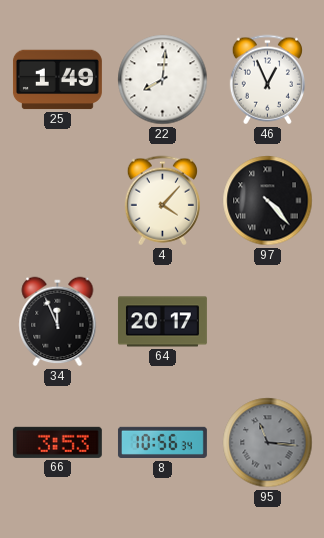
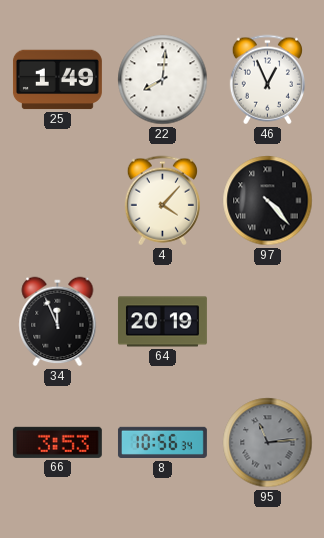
64: 20:17 -> 20:19
95: 11:16 -> 11:14
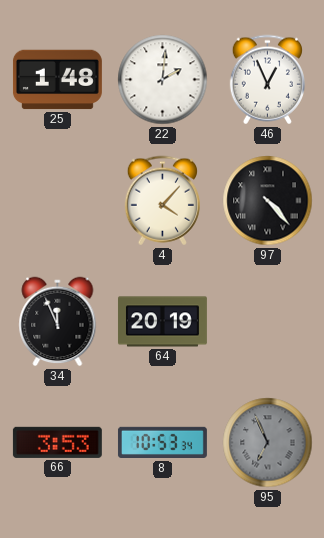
25: 1:49 -> 1:48
22: 8:01 -> 2:01
8: 10:56 -> 10:53
95: 11:14 -> 6:56
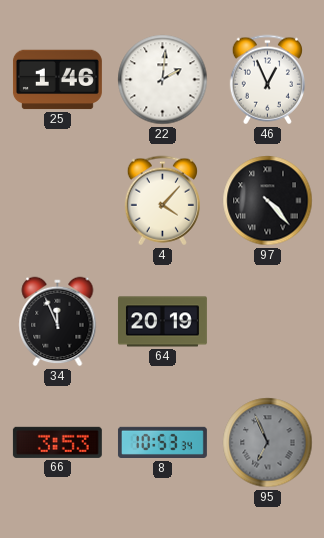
25: 1:48 -> 1:46
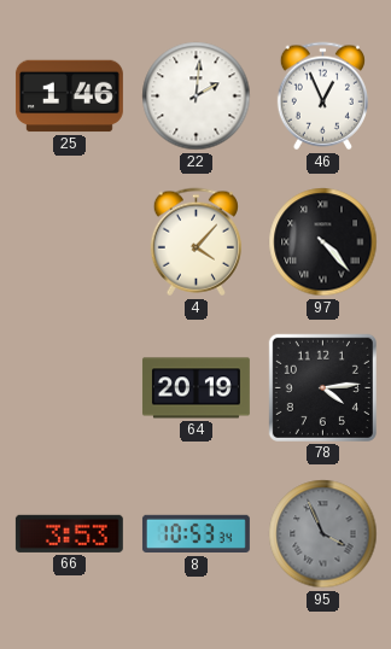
34: 11:56 -> none
78: none -> 4:14
95: 6:56 -> 3:56
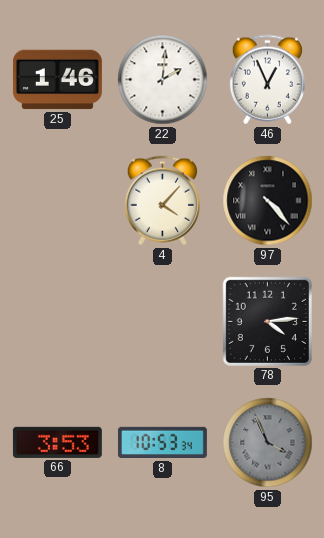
64: 20:19 -> none
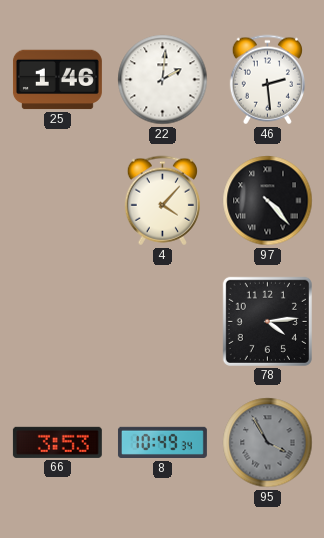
46: 12:56 -> 2:29
8: 10:53 -> 10:49
95: 3:56 -> 3:55
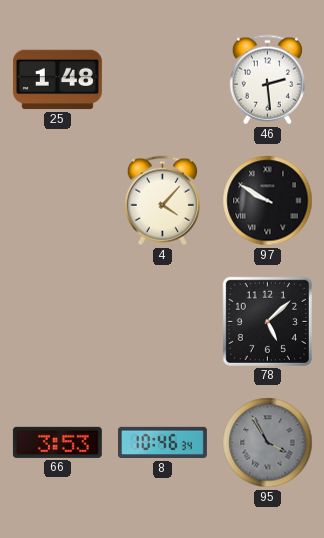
25: 1:46 -> 1:48
22: 2:01 -> none
97: 4:23 -> 9:50
78: 4:14 -> 5:08
8: 10:49 -> 10:46
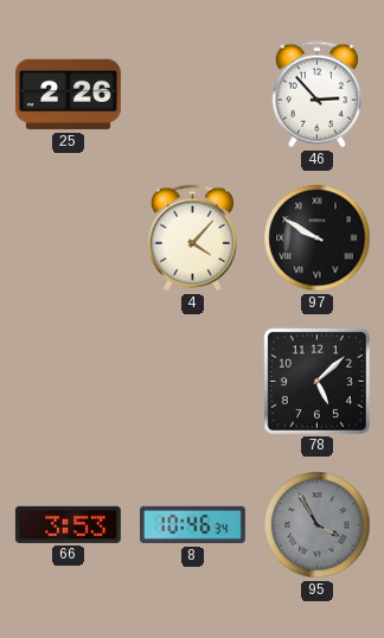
25: 1:48 -> 2:26
46: 2:29 -> 2:53
